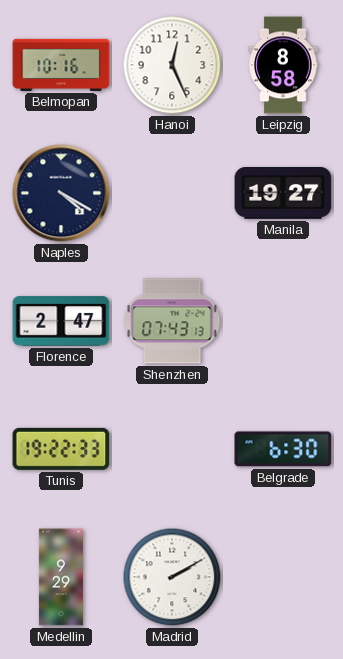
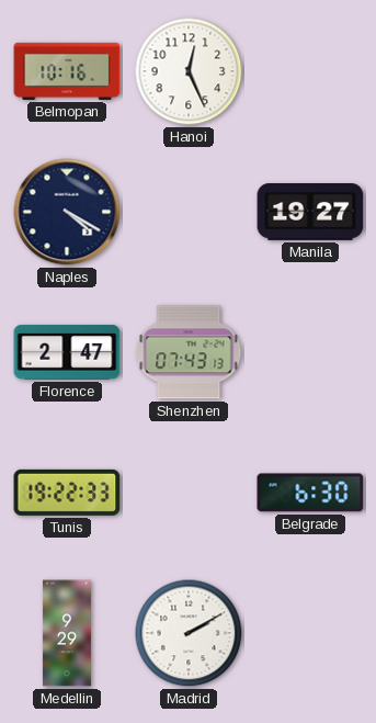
Leipzig: 8:58 -> none
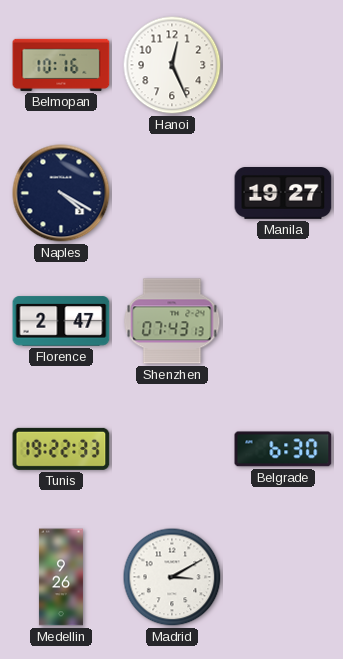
Medellin: 9:29 -> 9:26
Madrid: 2:10 -> 3:10
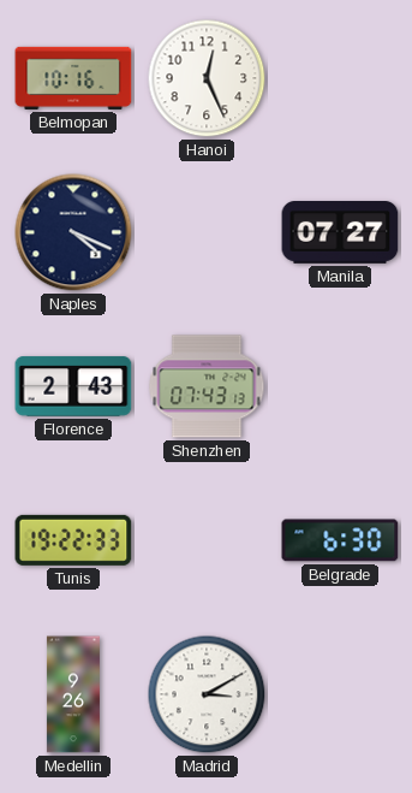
Naples: 4:20 -> 4:19
Manila: 19:27 -> 07:27
Florence: 2:47 -> 2:43
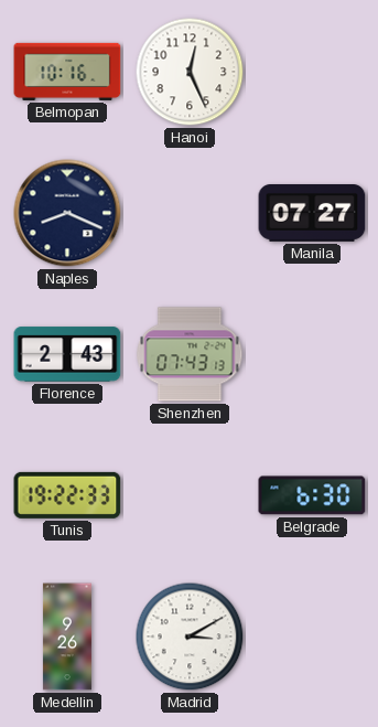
Naples: 4:19 -> 8:19
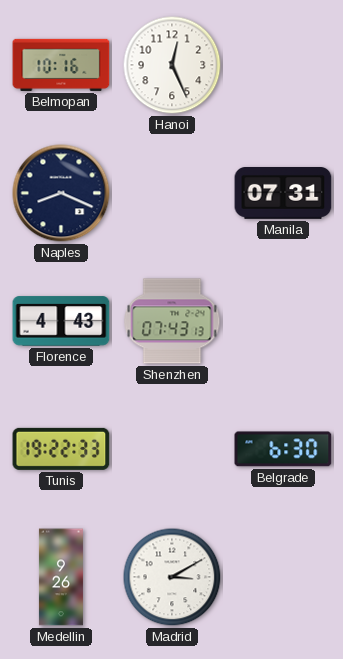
Manila: 07:27 -> 07:31
Florence: 2:43 -> 4:43
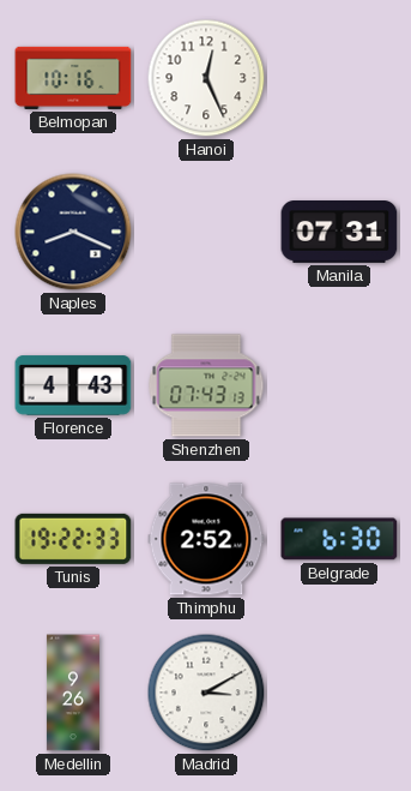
Thimphu: none -> 2:52
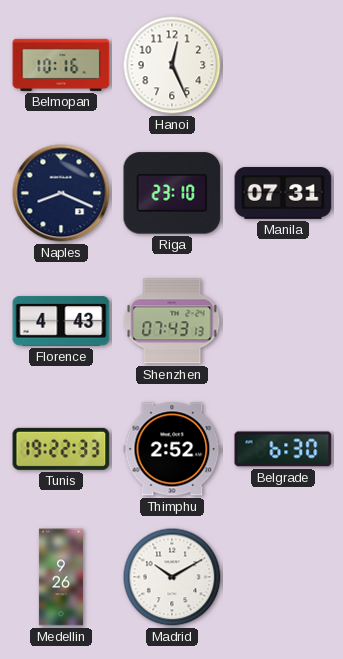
Riga: none -> 23:10
Madrid: 3:10 -> 10:10
